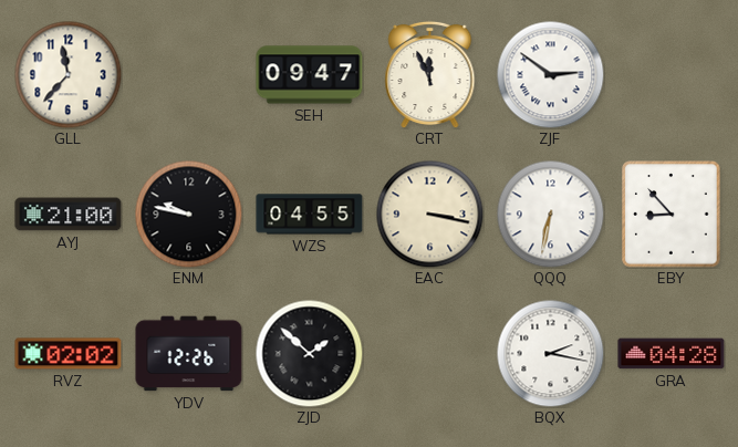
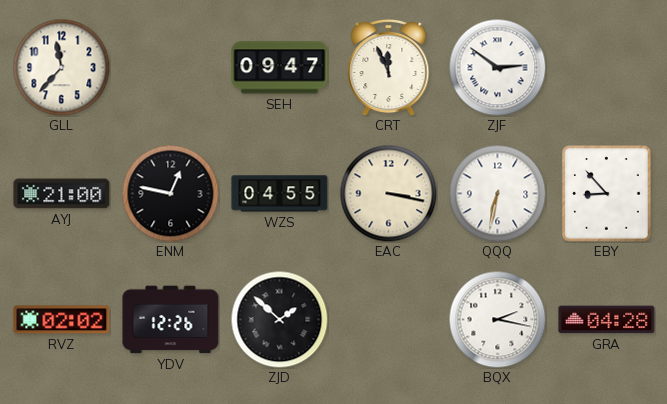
ENM: 9:47 -> 12:47
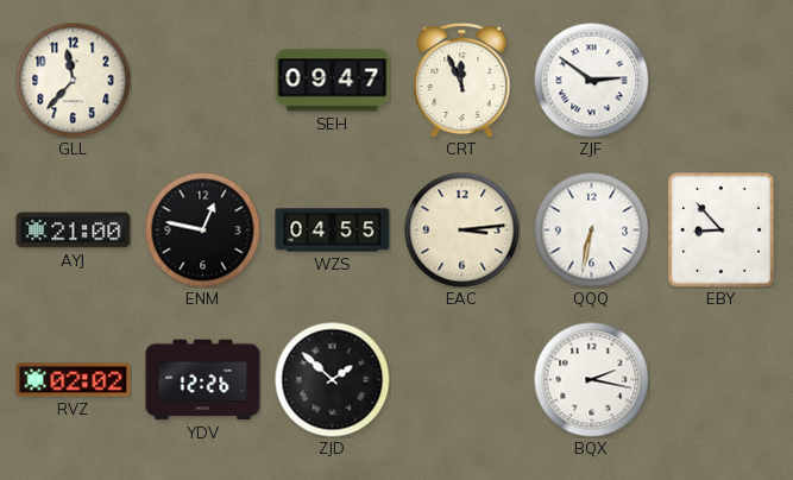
EAC: 3:17 -> 3:14
GRA: 04:28 -> none
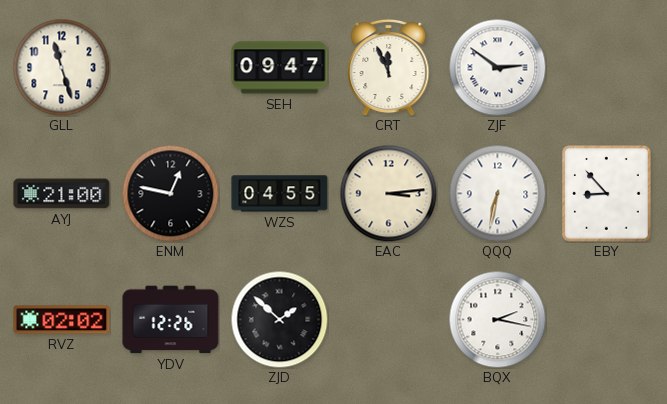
GLL: 11:37 -> 11:27
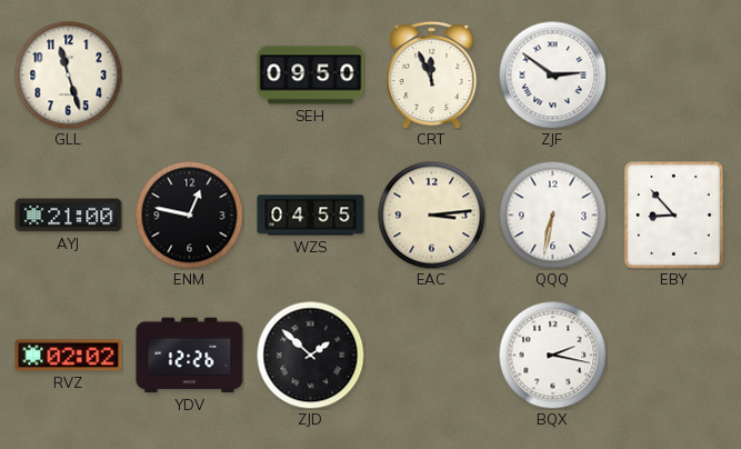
SEH: 09:47 -> 09:50
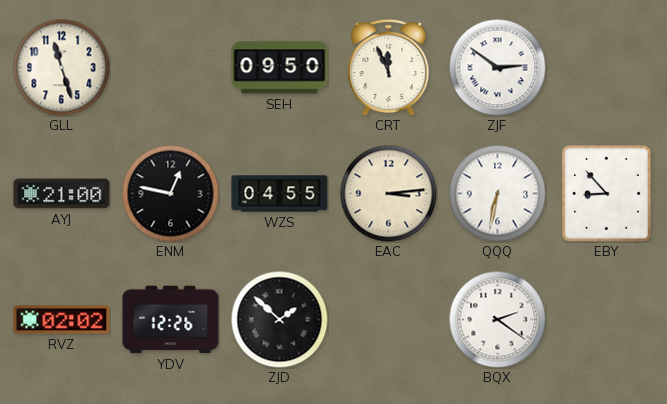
BQX: 2:17 -> 2:21
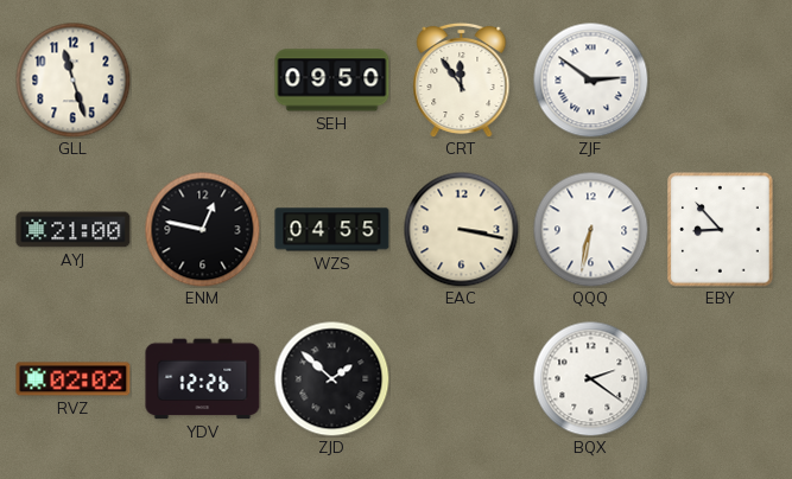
CRT: 11:56 -> 11:54
EAC: 3:14 -> 3:17
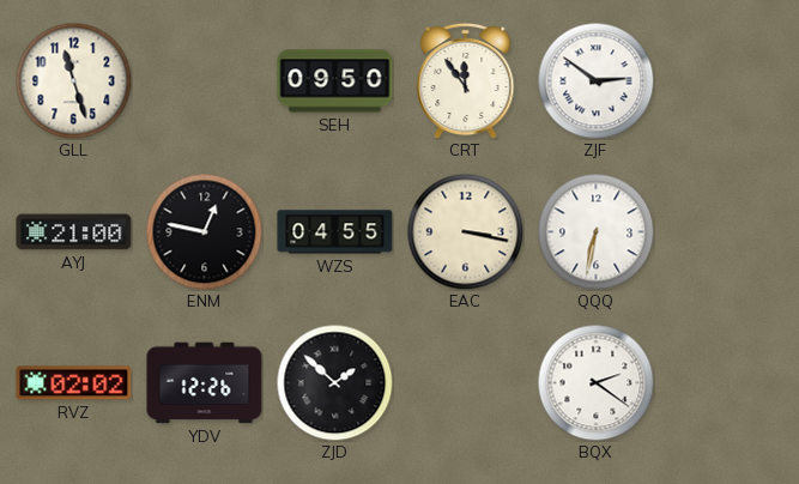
EBY: 8:53 -> none
